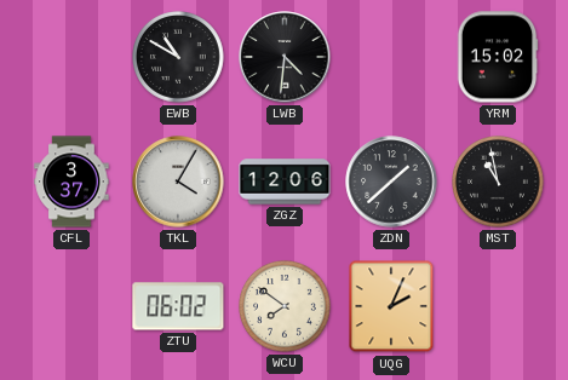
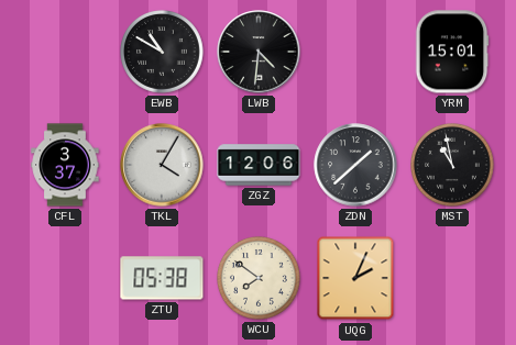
YRM: 15:02 -> 15:01
ZTU: 06:02 -> 05:38
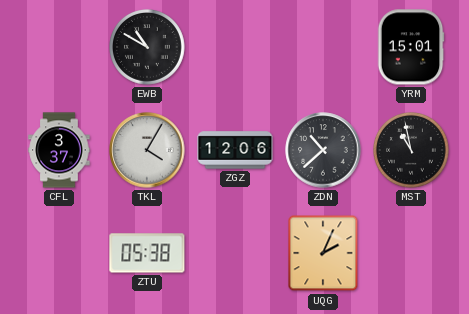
LWB: 4:31 -> none
ZDN: 1:38 -> 10:38
WCU: 7:51 -> none
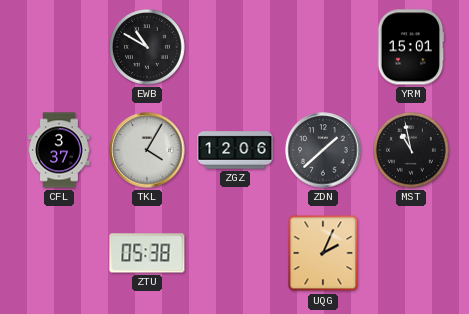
ZDN: 10:38 -> 1:38
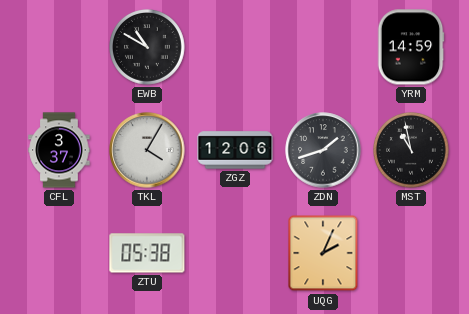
YRM: 15:01 -> 14:59
ZDN: 1:38 -> 1:42
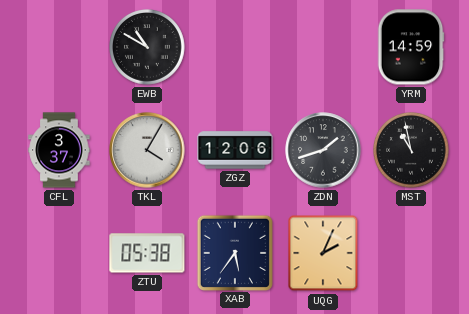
XAB: none -> 5:36
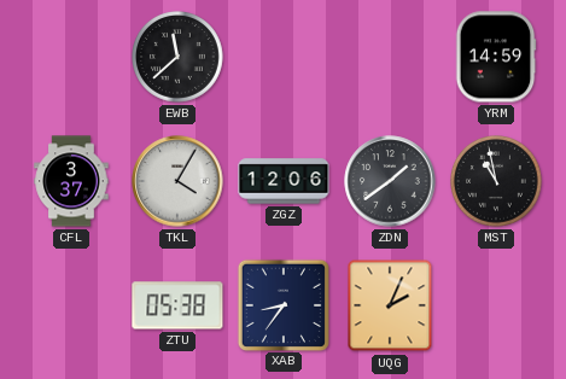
EWB: 10:50 -> 11:38
ZDN: 1:42 -> 1:39
XAB: 5:36 -> 8:36
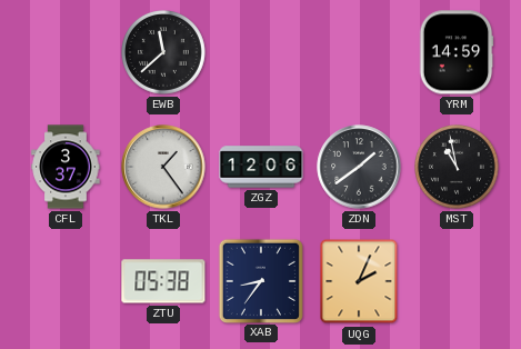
TKL: 4:05 -> 1:24
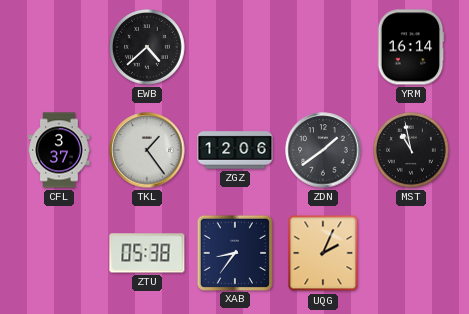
EWB: 11:38 -> 4:38
YRM: 14:59 -> 16:14
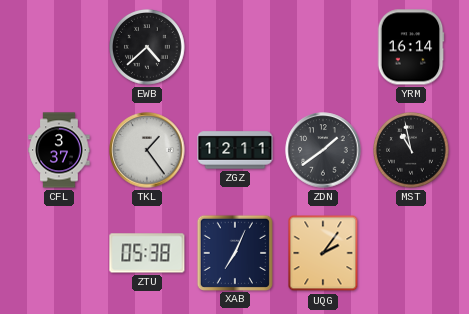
ZGZ: 12:06 -> 12:11
XAB: 8:36 -> 7:04
UQG: 2:04 -> 2:06
